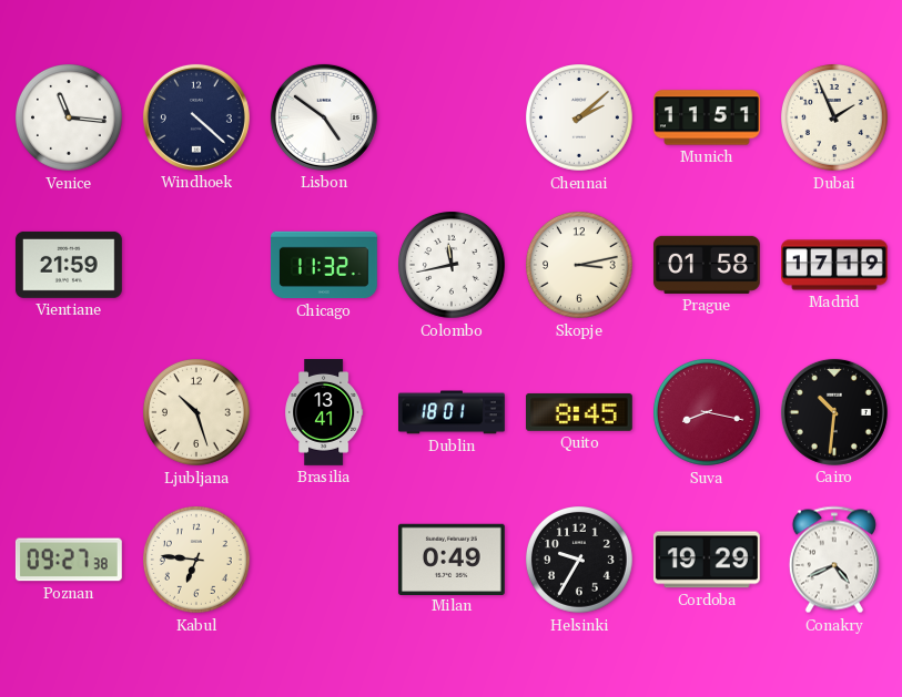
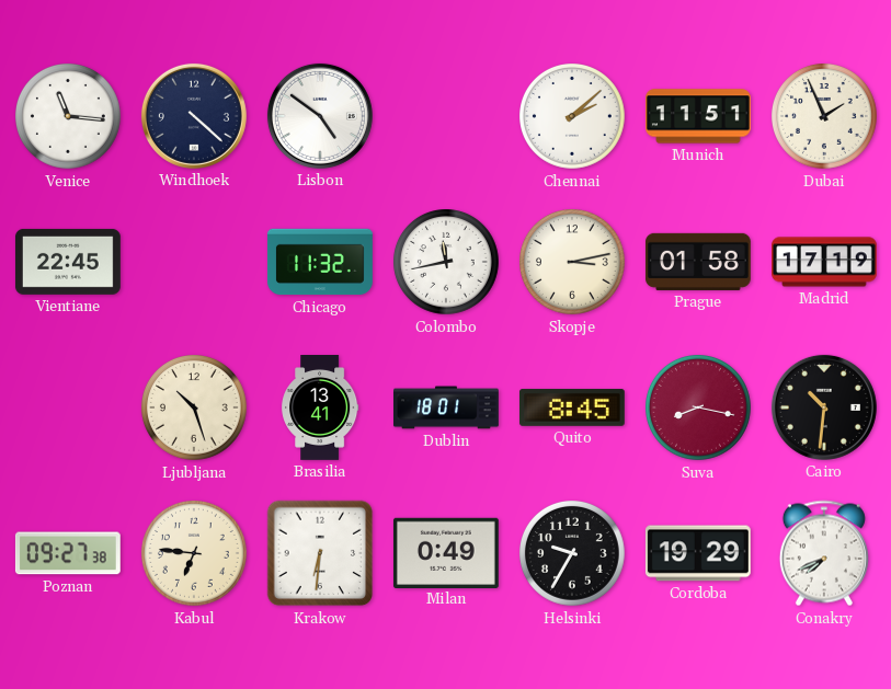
Vientiane: 21:59 -> 22:45
Krakow: none -> 6:31
Conakry: 4:41 -> 7:41
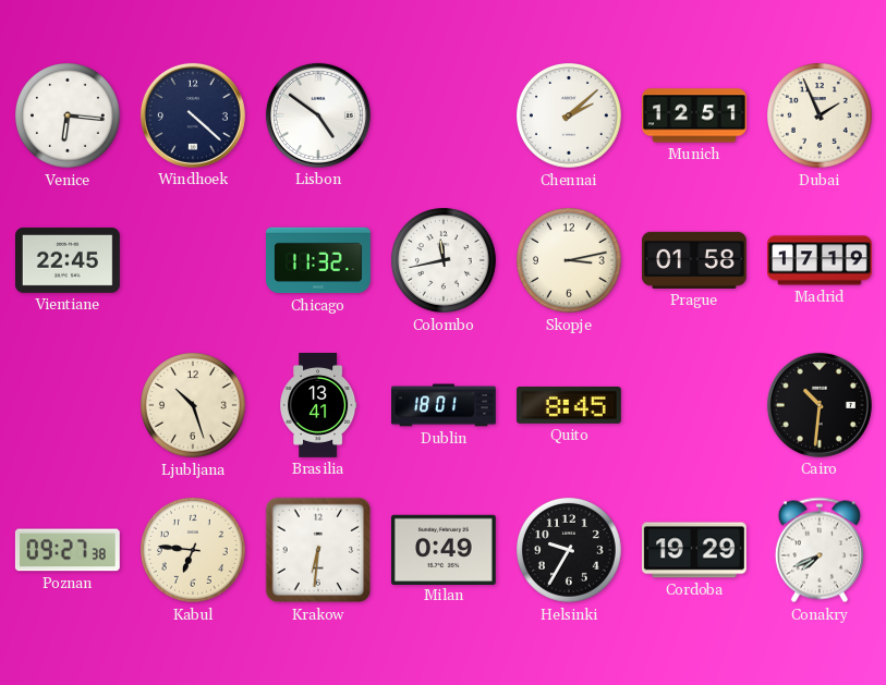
Venice: 11:16 -> 6:16
Munich: 11:51 -> 12:51
Suva: 8:17 -> none
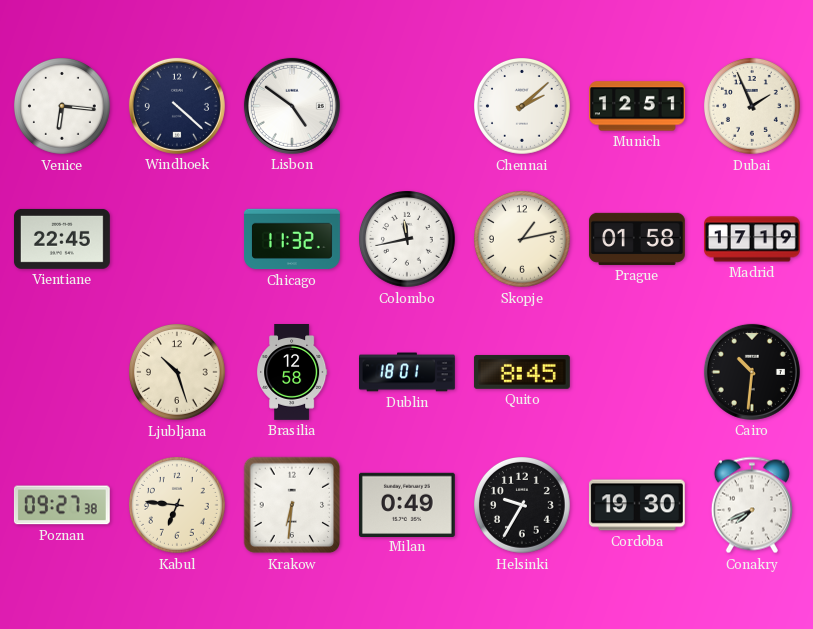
Skopje: 3:13 -> 1:13
Brasilia: 13:41 -> 12:58
Cordoba: 19:29 -> 19:30
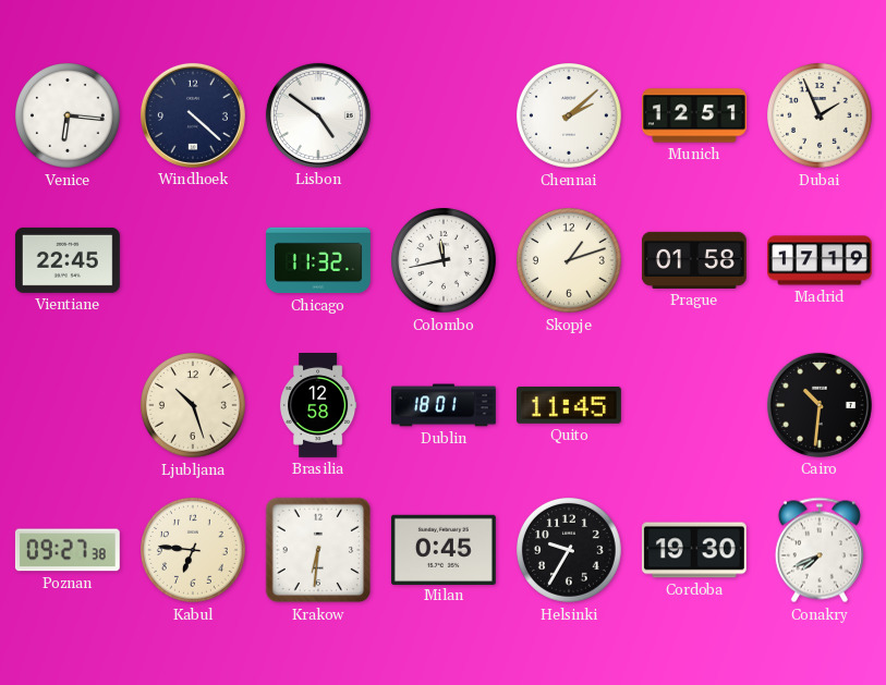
Skopje: 1:13 -> 1:12
Quito: 8:45 -> 11:45
Milan: 0:49 -> 0:45
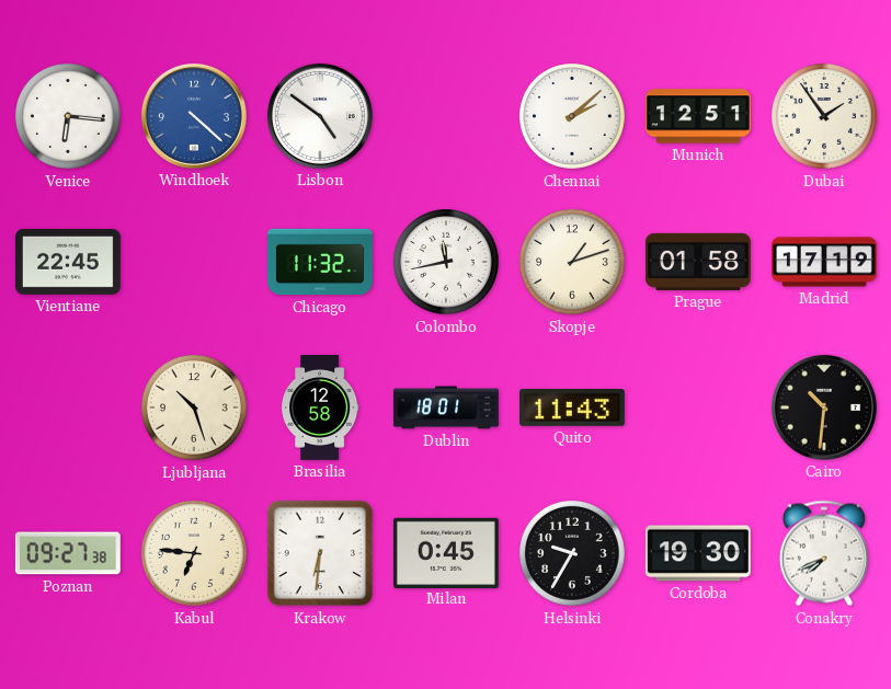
Windhoek dial: navy -> blue
Dubai: 1:56 -> 1:54
Quito: 11:45 -> 11:43
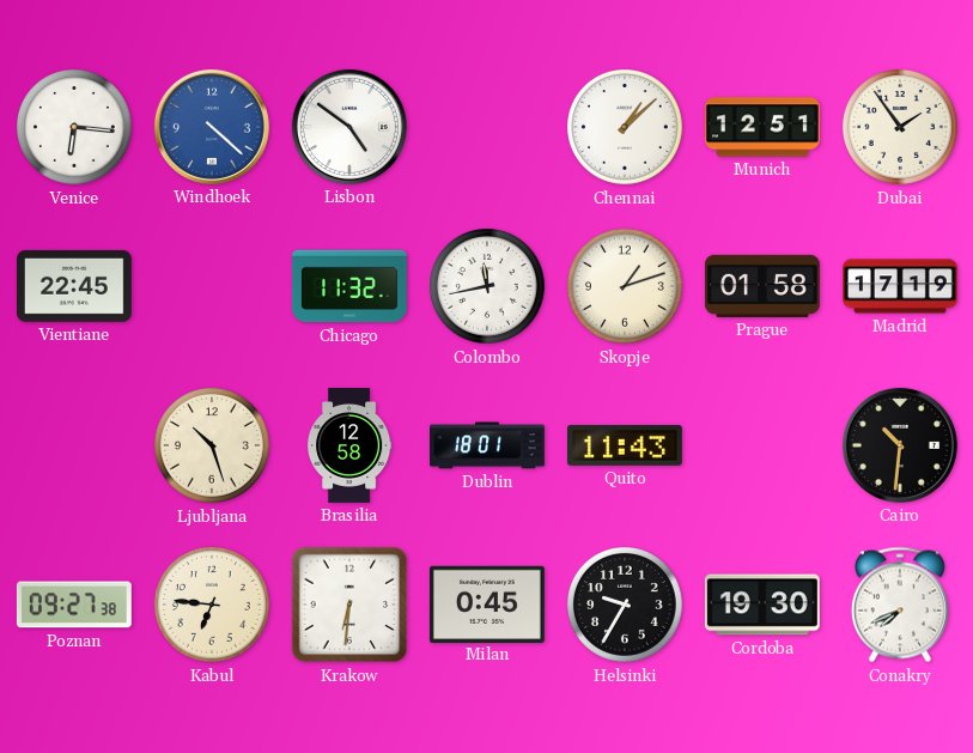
Chennai: 2:08 -> 1:08
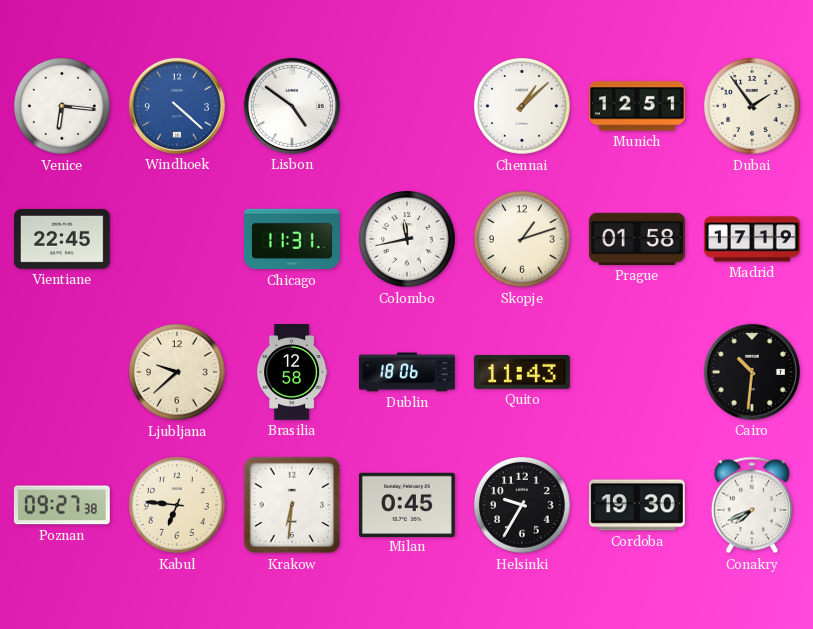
Chicago: 11:32 -> 11:31
Ljubljana: 10:27 -> 9:38
Dublin: 18:01 -> 18:06
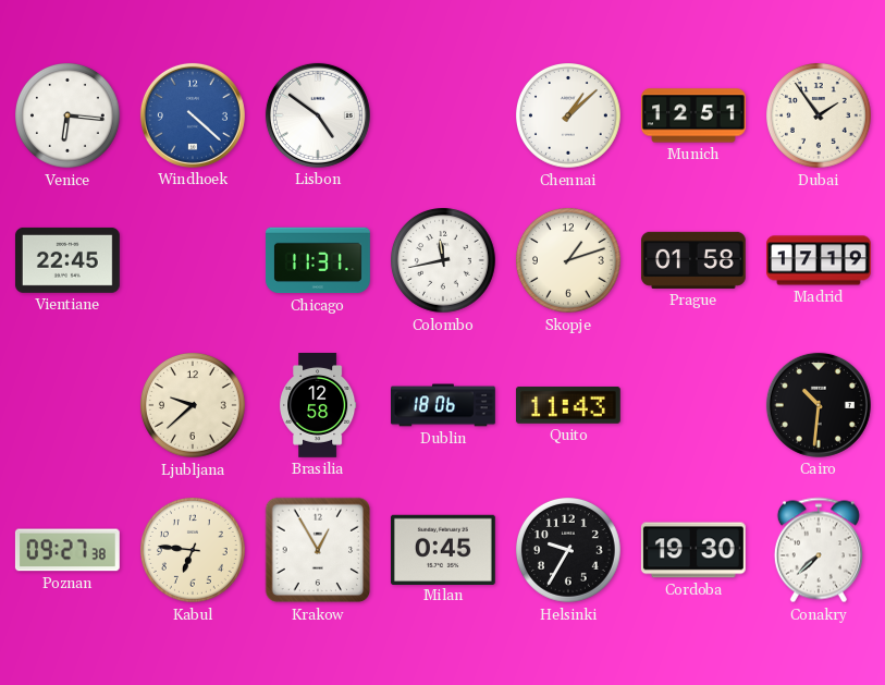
Krakow: 6:31 -> 12:55
Conakry: 7:41 -> 7:38
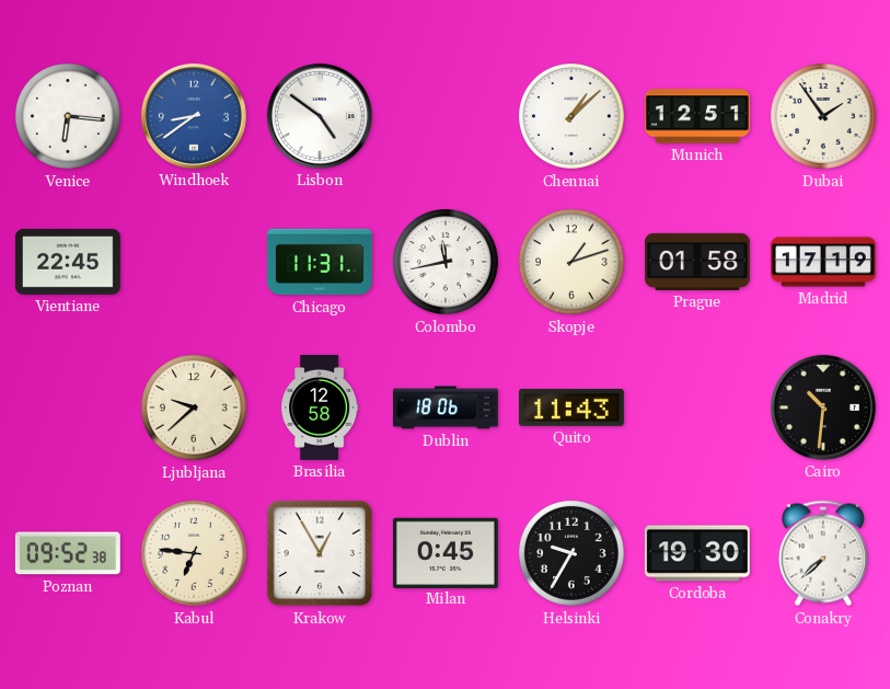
Windhoek: 4:22 -> 8:39
Poznan: 09:27 -> 09:52
